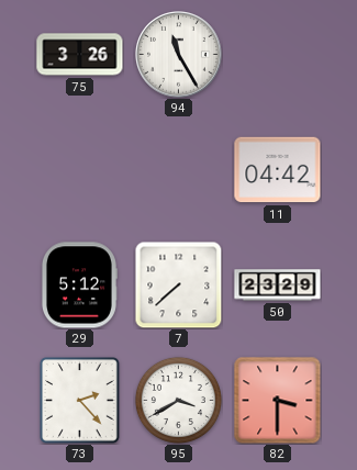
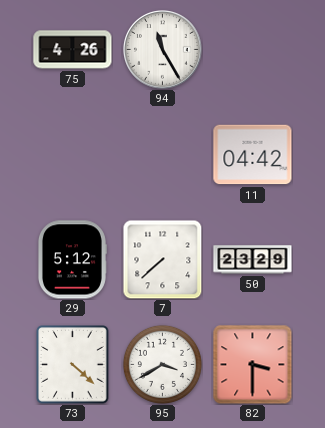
75: 3:26 -> 4:26
73: 2:23 -> 4:22
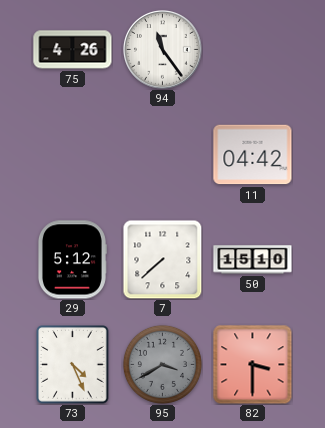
94: 11:25 -> 11:24
50: 23:29 -> 15:10
73: 4:22 -> 4:26
95 dial: white -> grey
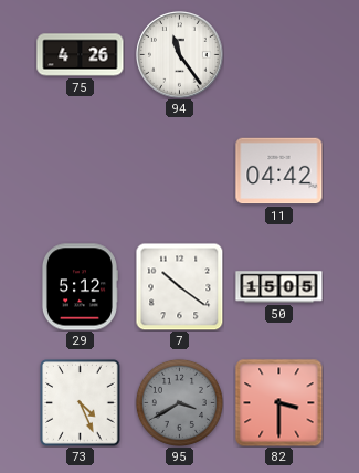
7: 7:38 -> 10:21
50: 15:10 -> 15:05
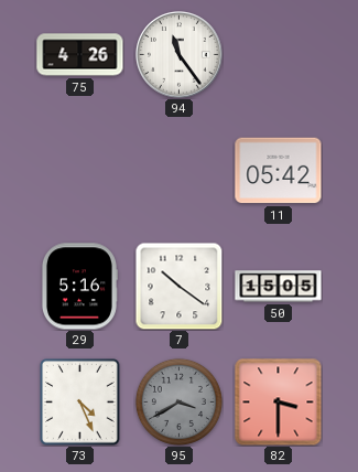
11: 04:42 -> 05:42
29: 5:12 -> 5:16
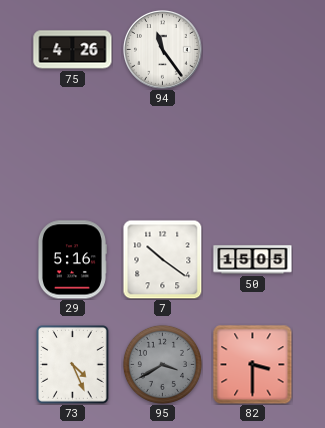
11: 05:42 -> none
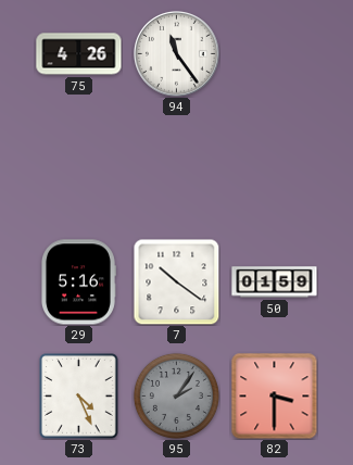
50: 15:05 -> 01:59
95: 3:40 -> 2:06
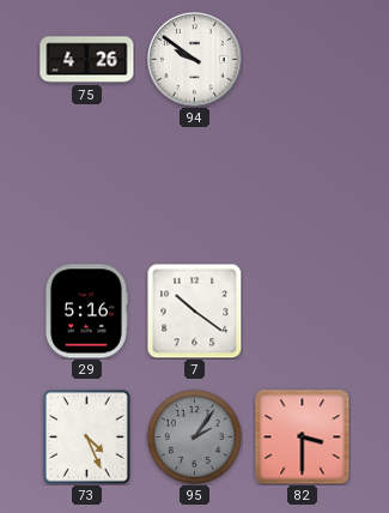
94: 11:24 -> 9:51
50: 01:59 -> none
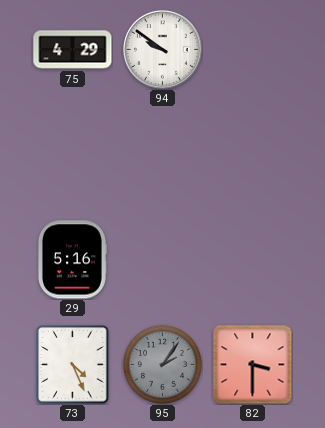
75: 4:26 -> 4:29
7: 10:21 -> none
